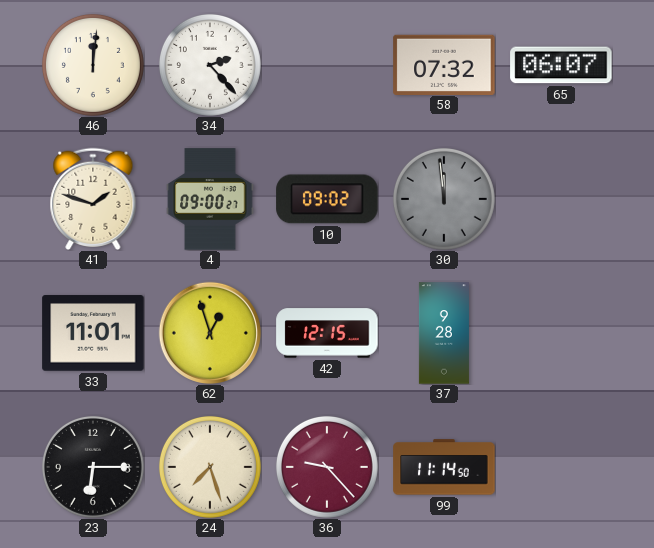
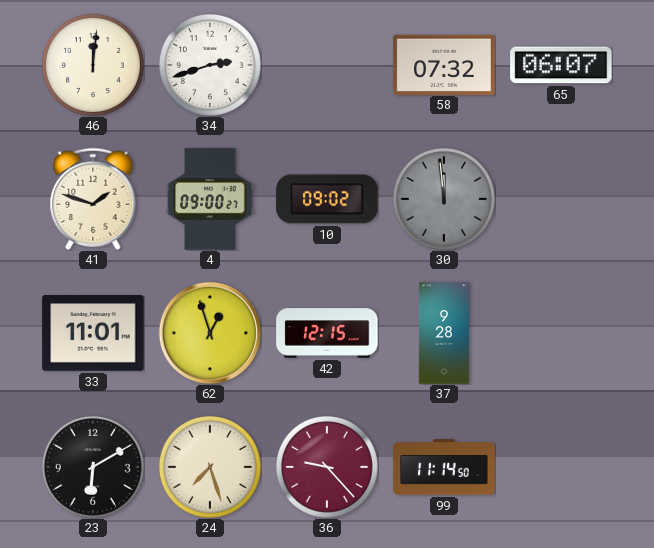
34: 2:23 -> 2:42
23: 6:15 -> 6:10
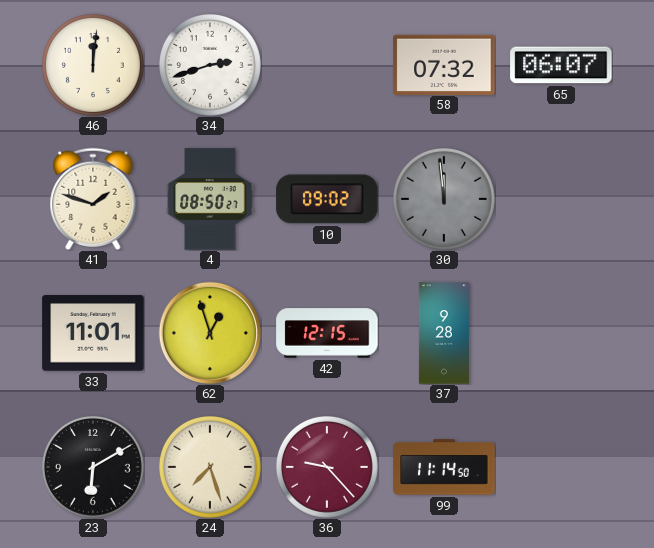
4: 09:00 -> 08:50
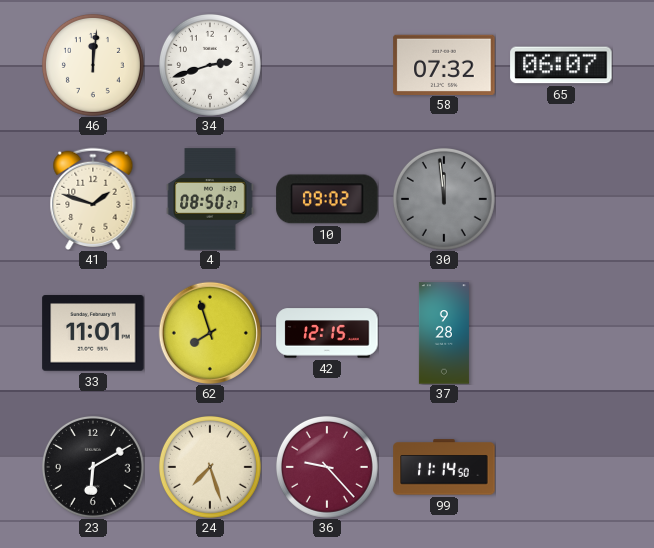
62: 12:57 -> 7:57
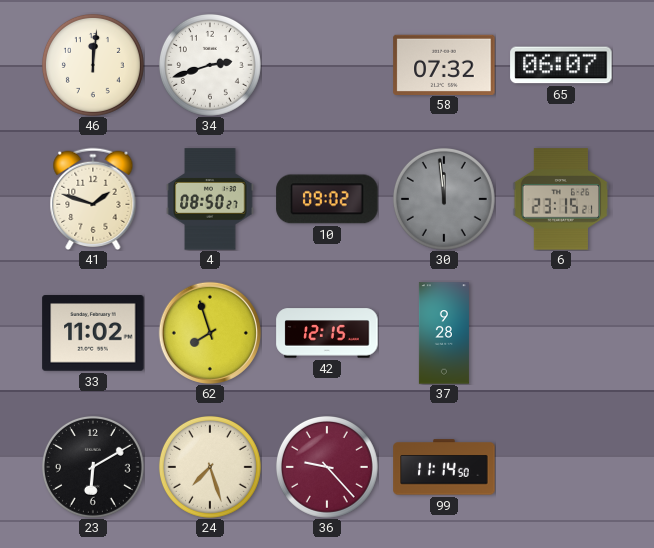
6: none -> 23:15
33: 11:01 -> 11:02
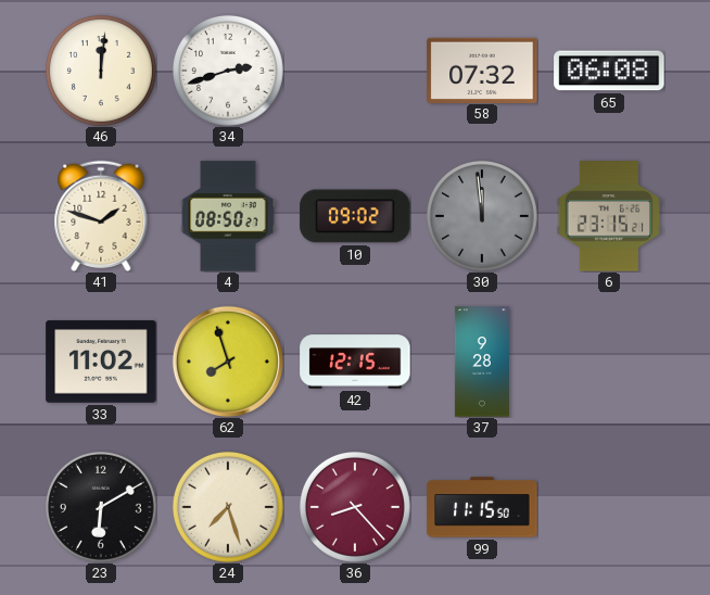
65: 06:07 -> 06:08
36: 9:23 -> 8:23
99: 11:14 -> 11:15
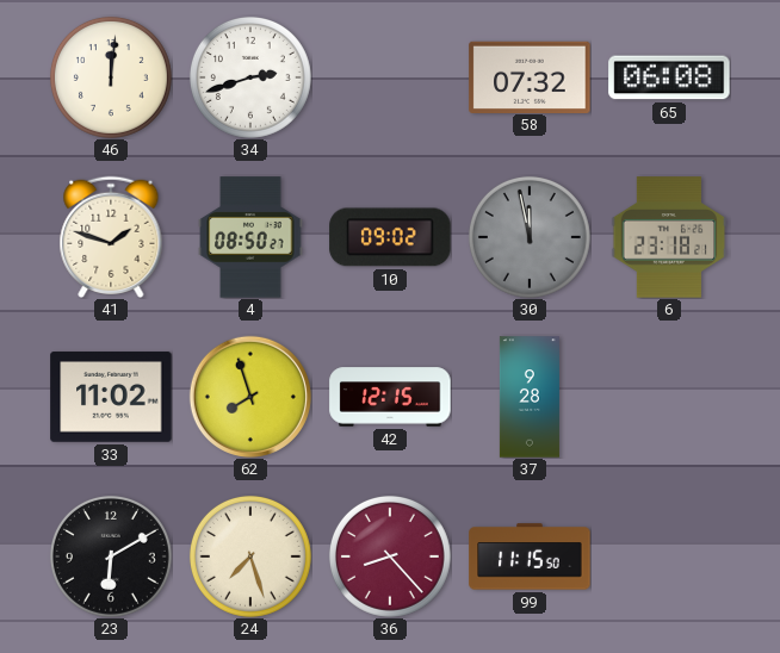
30: 11:59 -> 11:58
6: 23:15 -> 23:18
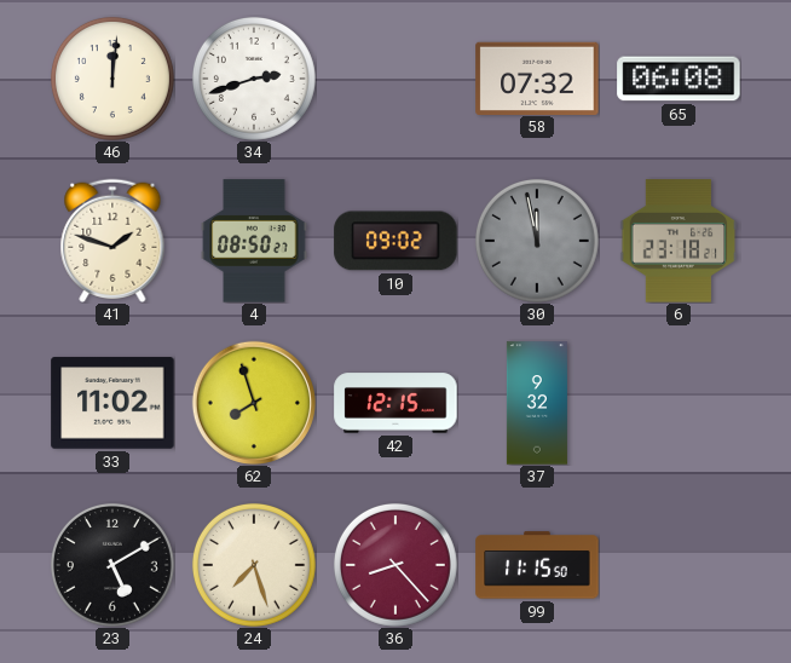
37: 9:28 -> 9:32
23: 6:10 -> 5:10
